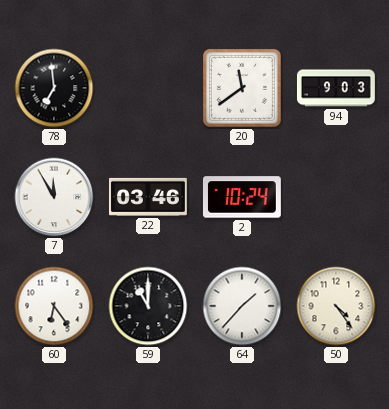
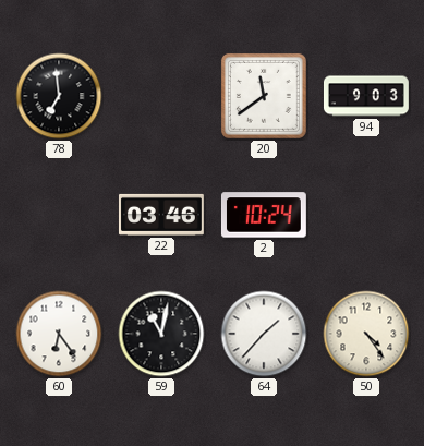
7: 11:55 -> none
59: 11:00 -> 11:02
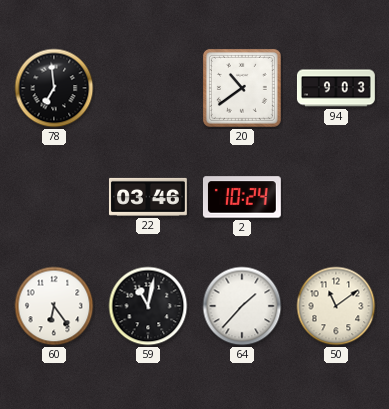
20: 11:39 -> 10:39
50: 4:24 -> 11:09
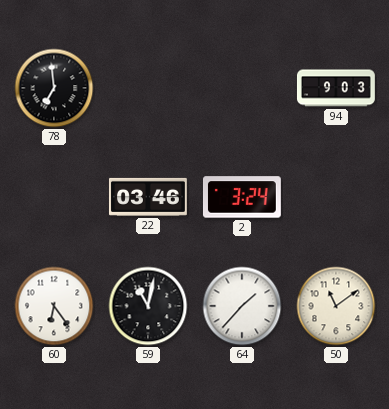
20: 10:39 -> none
2: 10:24 -> 3:24
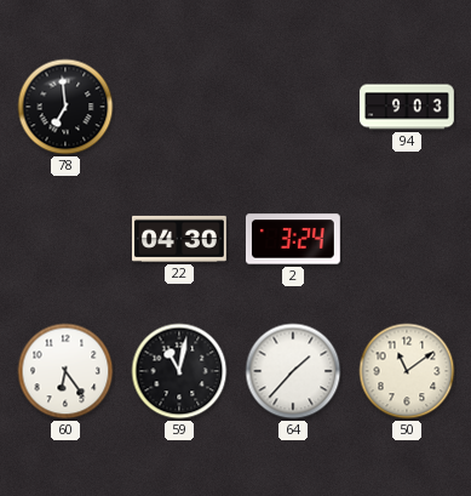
22: 03:46 -> 04:30
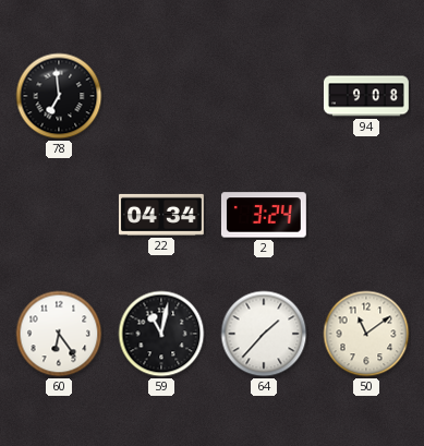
94: 9:03 -> 9:08
22: 04:30 -> 04:34
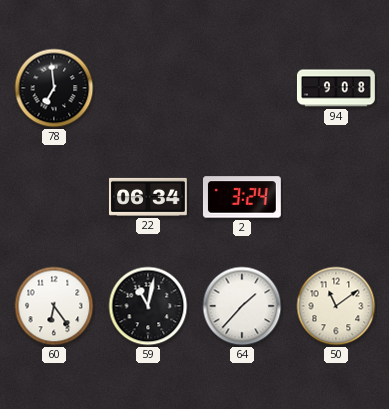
22: 04:34 -> 06:34
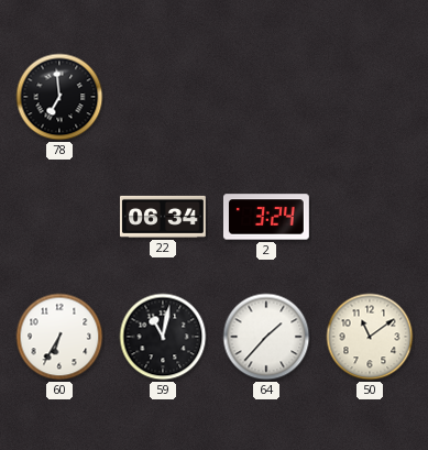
94: 9:08 -> none
60: 6:24 -> 6:35
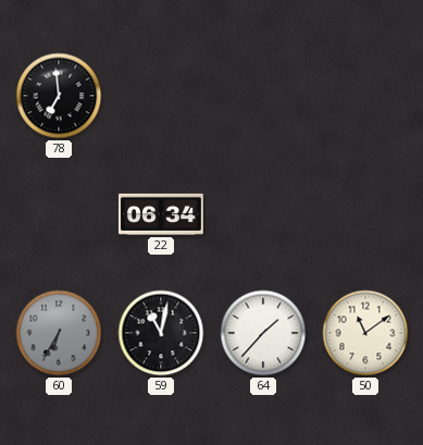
2: 3:24 -> none
60 dial: white -> grey
